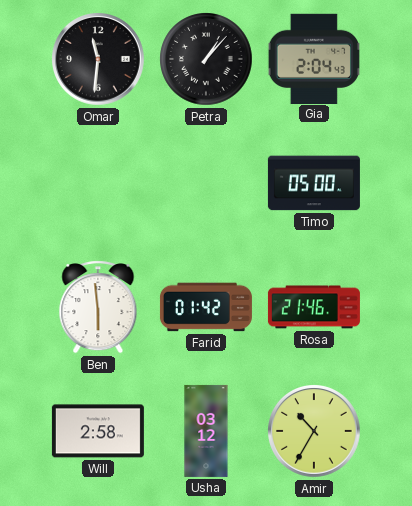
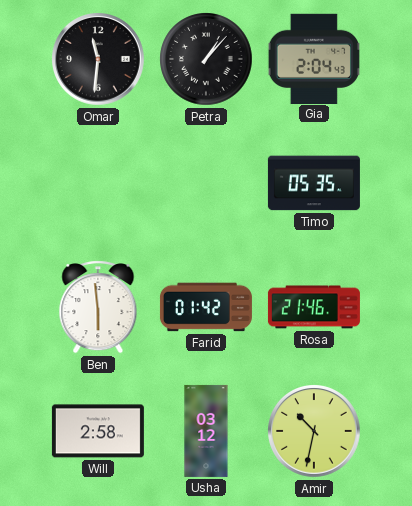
Timo: 05:00 -> 05:35
Amir: 10:35 -> 10:32
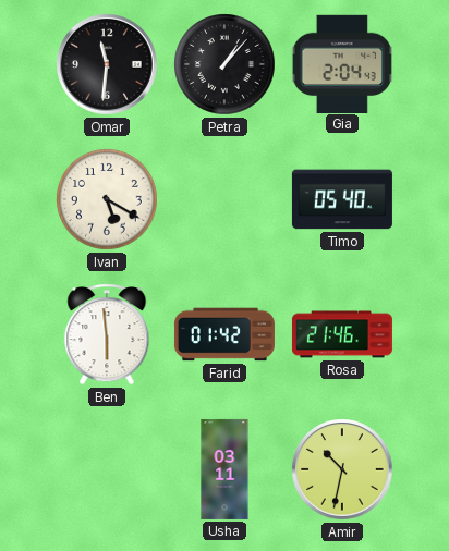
Ivan: none -> 5:20
Timo: 05:35 -> 05:40
Will: 2:58 -> none
Usha: 03:12 -> 03:11
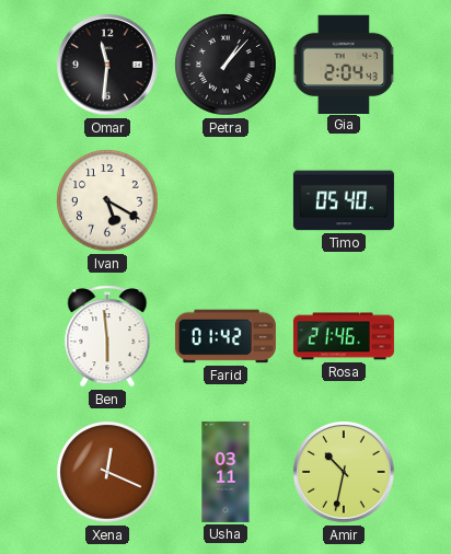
Xena: none -> 12:19
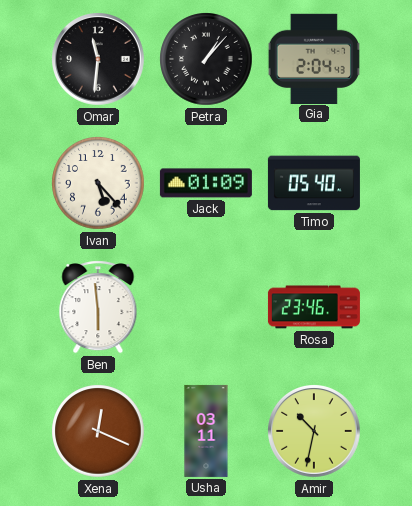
Ivan: 5:20 -> 5:23
Jack: none -> 01:09
Farid: 01:42 -> none
Rosa: 21:46 -> 23:46
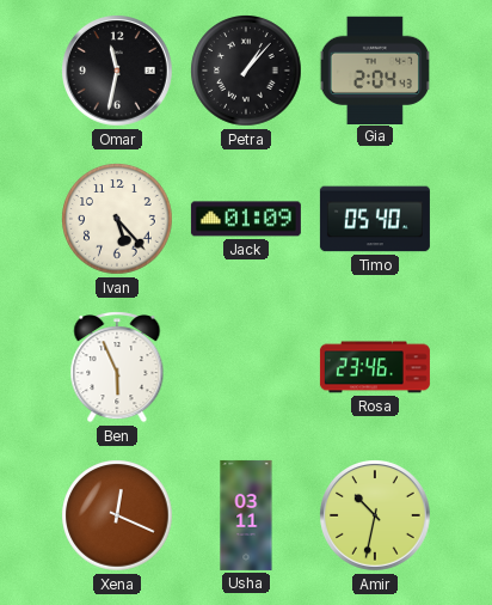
Omar: 11:31 -> 11:32
Ben: 5:59 -> 5:56
